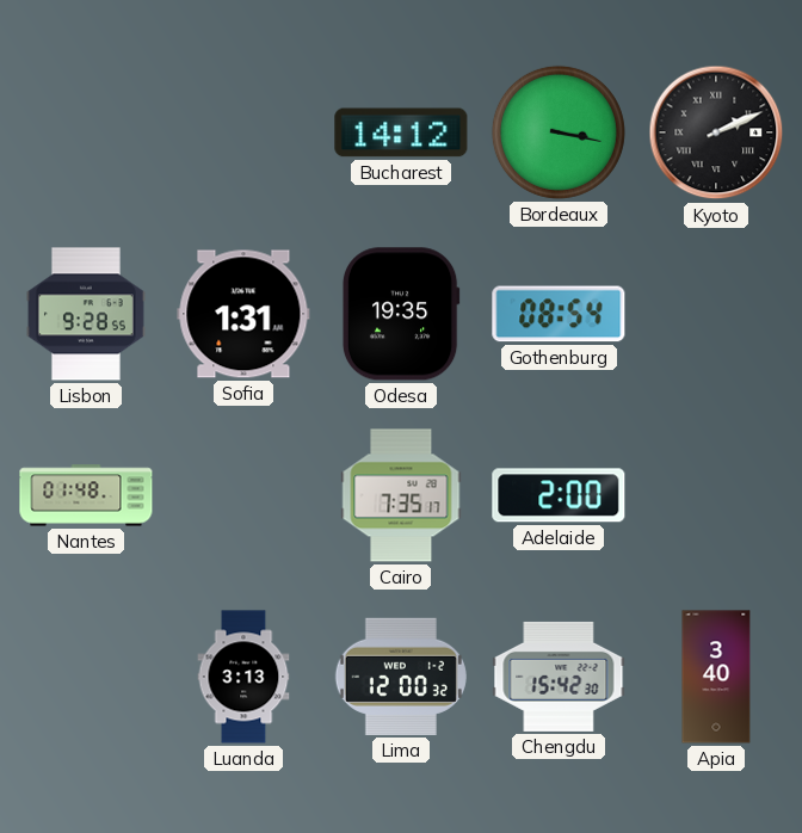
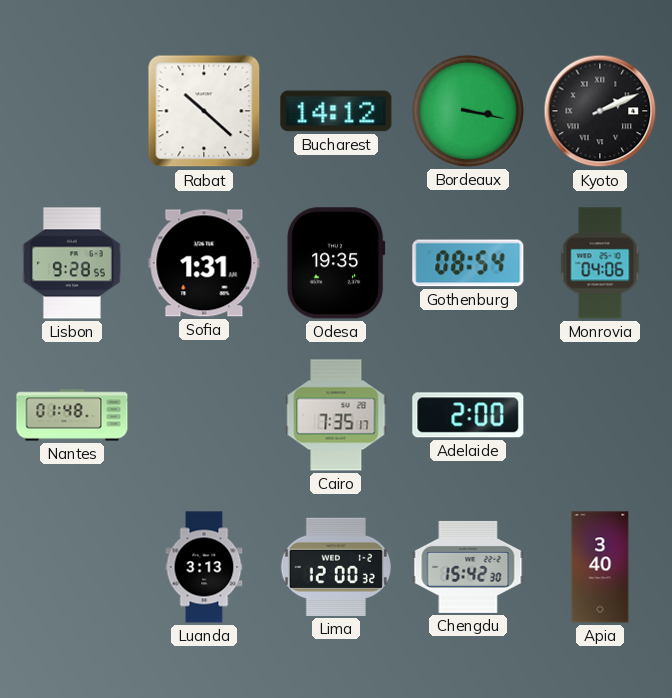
Rabat: none -> 10:22
Monrovia: none -> 04:06
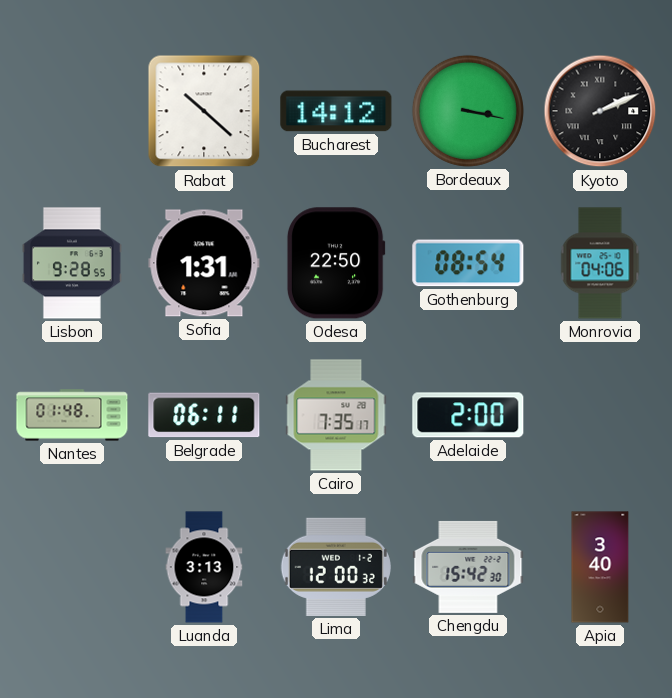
Odesa: 19:35 -> 22:50
Belgrade: none -> 06:11
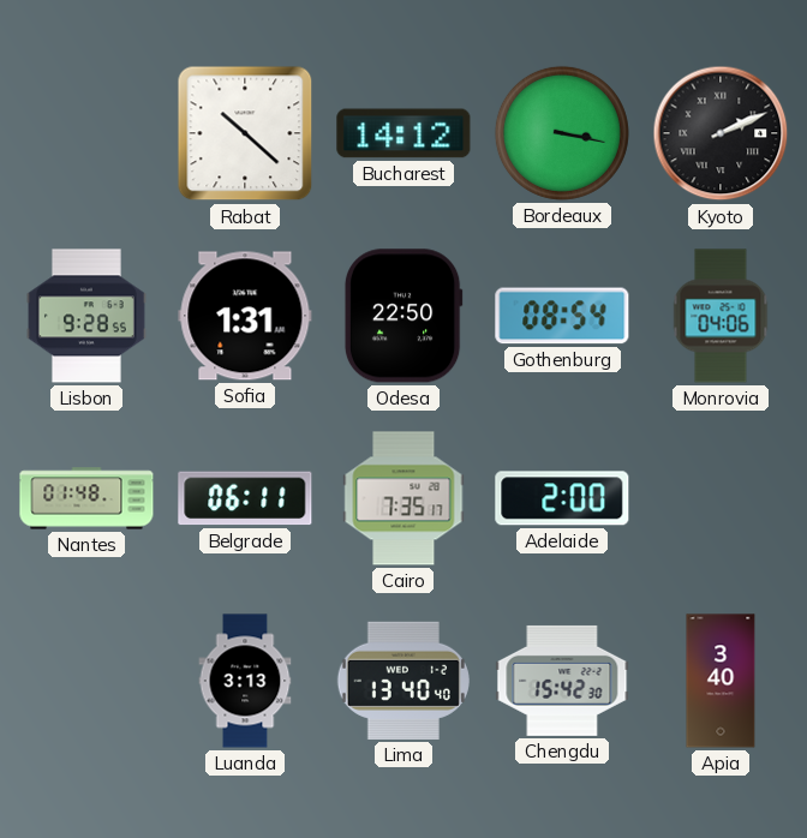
Lima: 12:00 -> 13:40
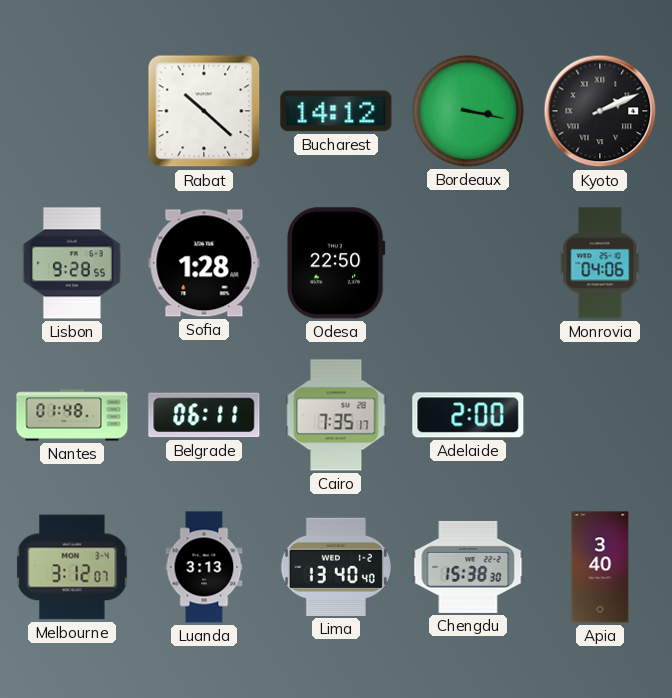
Sofia: 1:31 -> 1:28
Gothenburg: 08:54 -> none
Melbourne: none -> 3:12
Chengdu: 15:42 -> 15:38
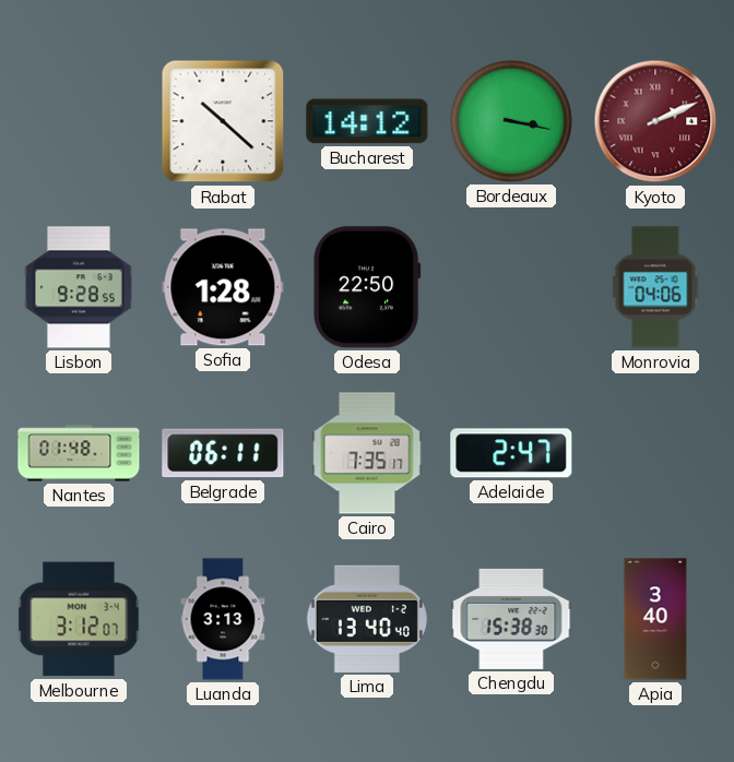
Kyoto dial: black -> burgundy
Adelaide: 2:00 -> 2:47
